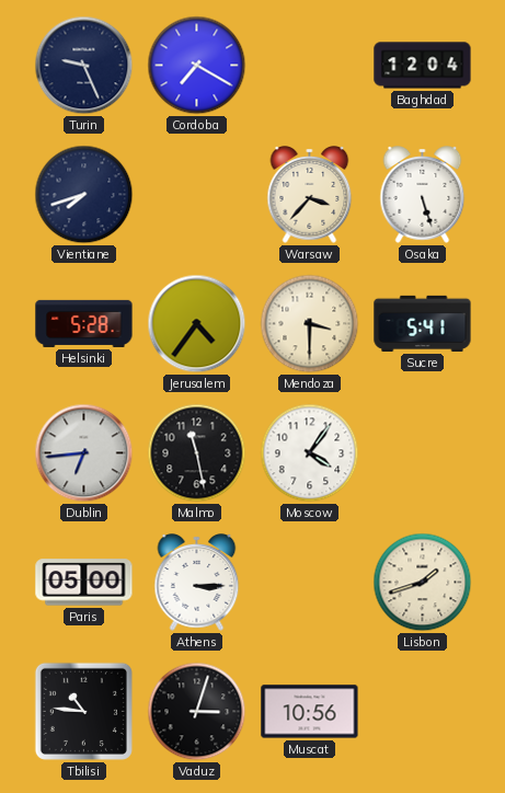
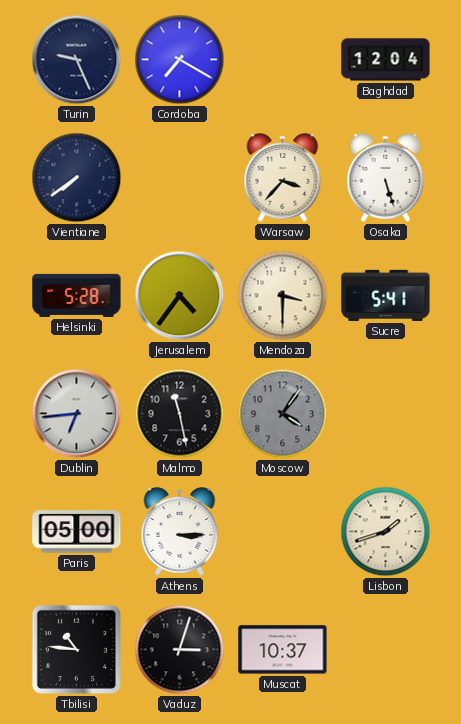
Vientiane: 7:42 -> 7:39
Moscow dial: white -> grey
Muscat: 10:56 -> 10:37
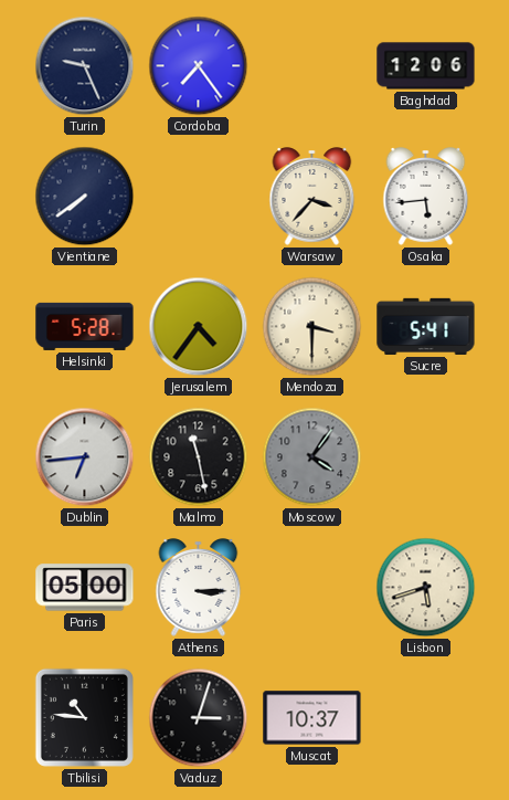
Cordoba: 7:20 -> 7:24
Baghdad: 12:04 -> 12:06
Osaka: 5:27 -> 5:44
Lisbon: 1:42 -> 5:42
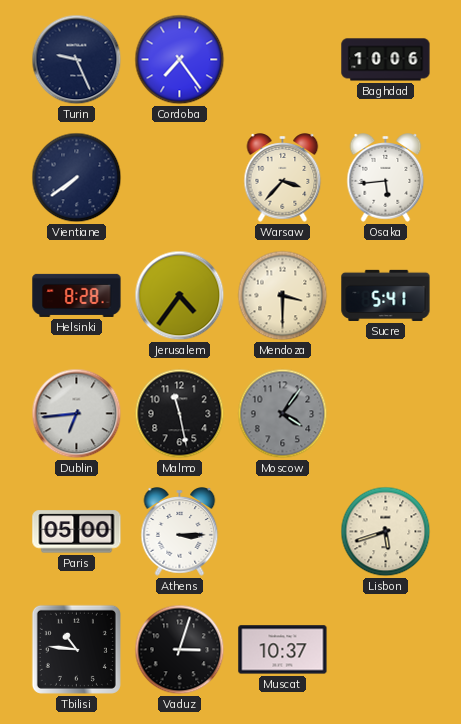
Baghdad: 12:06 -> 10:06
Helsinki: 5:28 -> 8:28
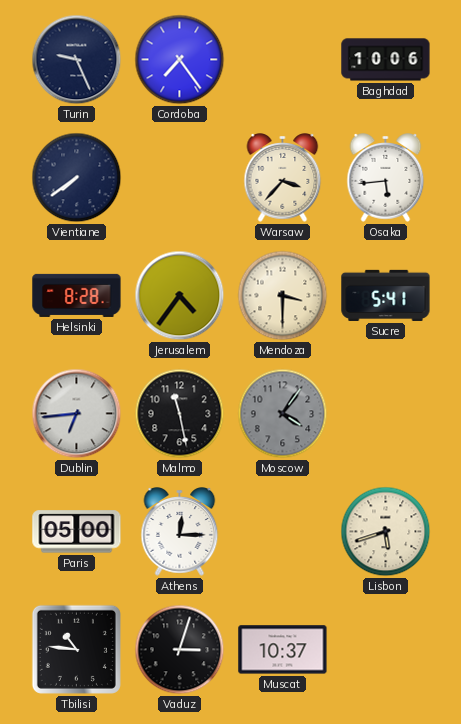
Athens: 3:15 -> 12:15
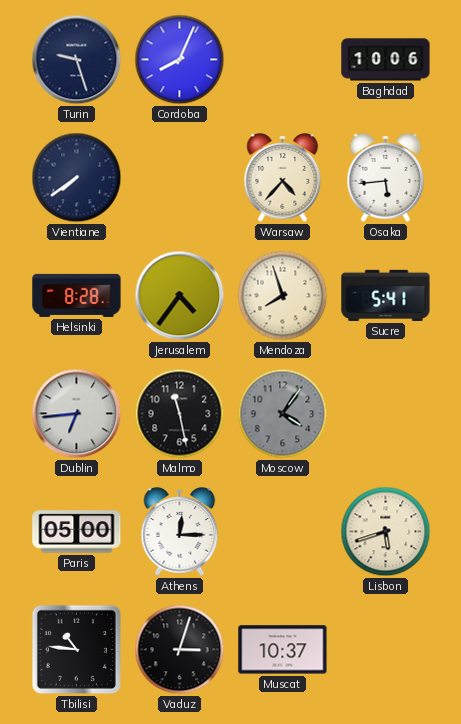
Turin: 9:26 -> 9:27
Cordoba: 7:24 -> 8:04
Warsaw: 3:37 -> 4:37
Mendoza: 3:30 -> 7:57
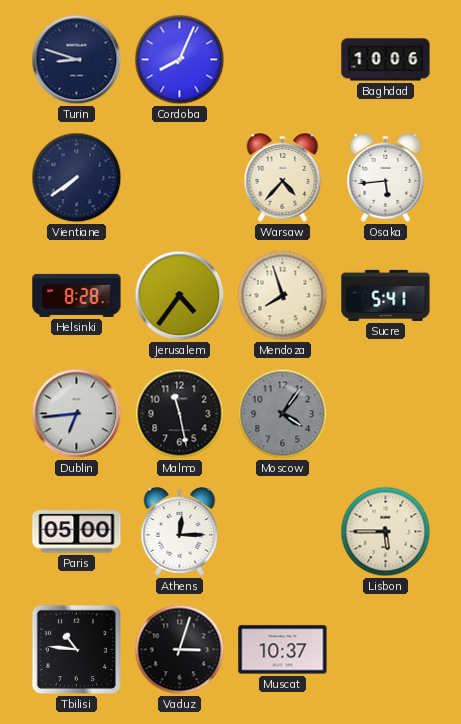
Turin: 9:27 -> 8:48
Lisbon: 5:42 -> 5:45
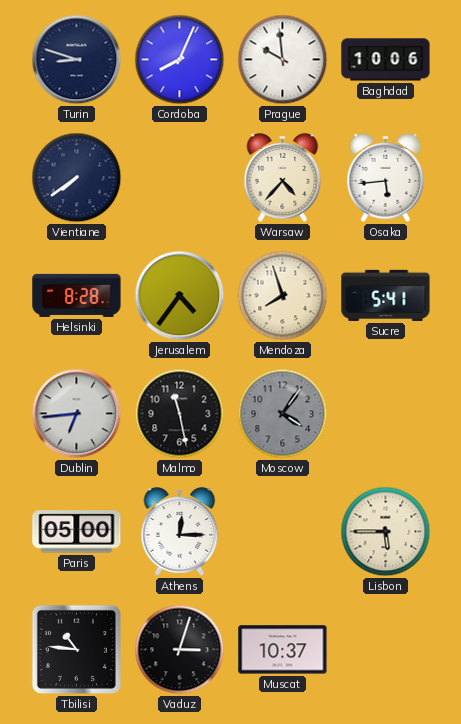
Prague: none -> 9:59
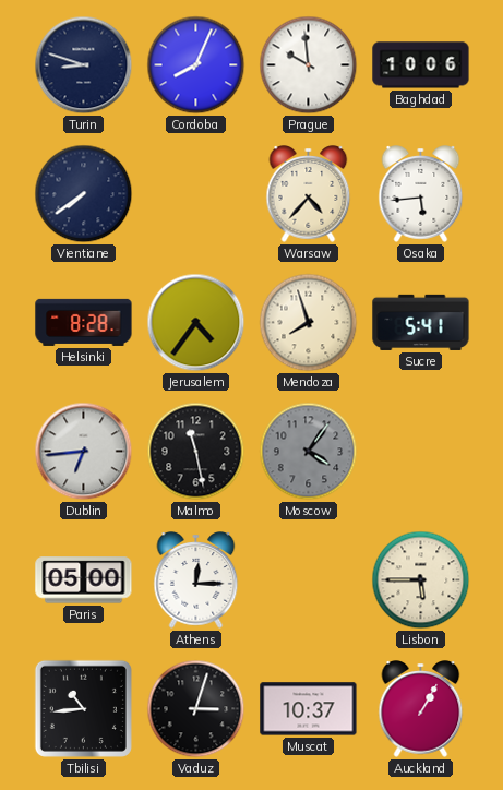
Tbilisi: 10:46 -> 10:44
Auckland: none -> 1:05
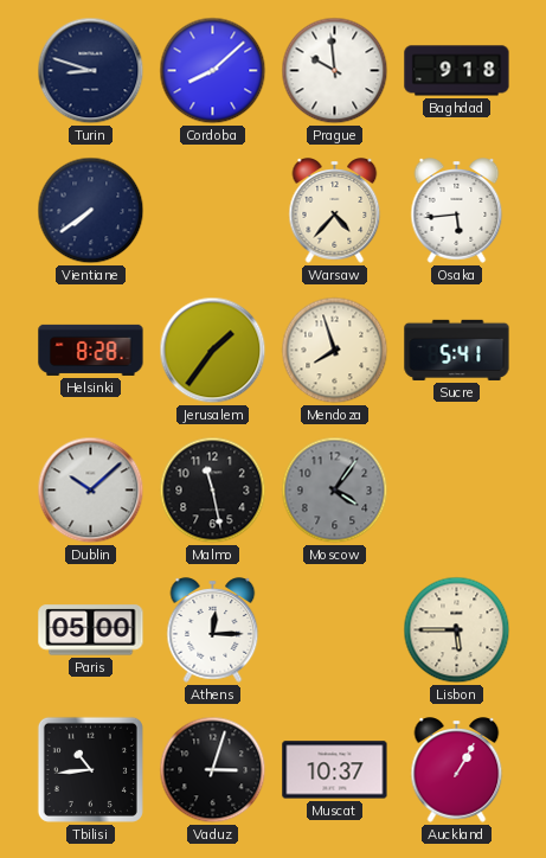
Cordoba: 8:04 -> 8:08
Baghdad: 10:06 -> 9:18
Jerusalem: 4:36 -> 1:36
Dublin: 6:44 -> 10:08
